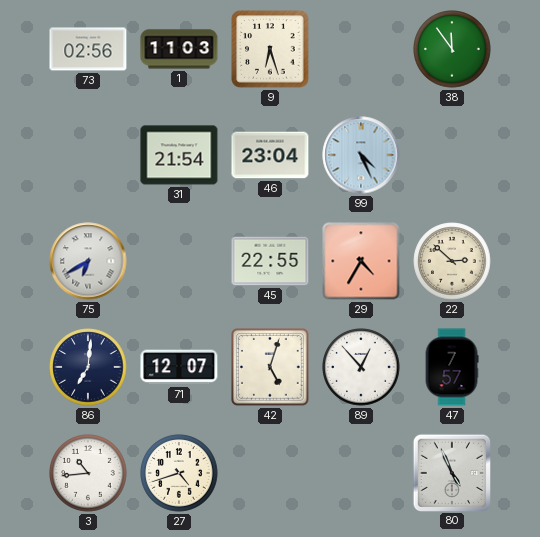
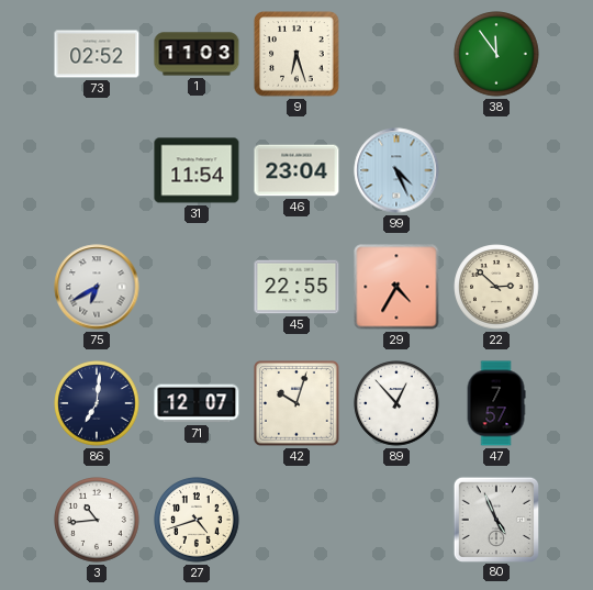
73: 02:56 -> 02:52
31: 21:54 -> 11:54
42: 5:03 -> 10:03
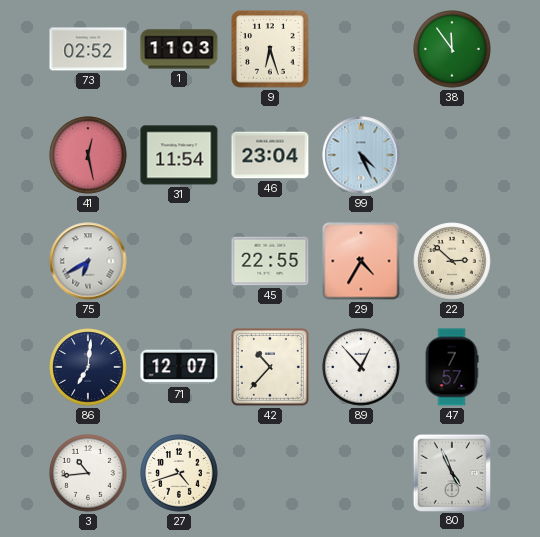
41: none -> 12:28
42: 10:03 -> 10:37
